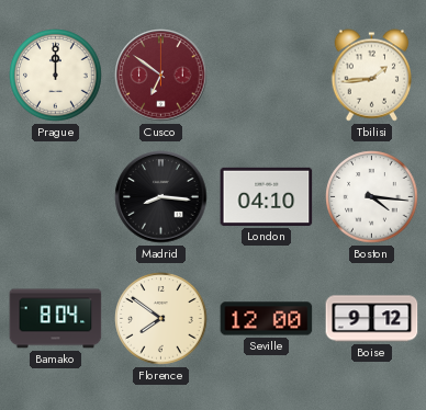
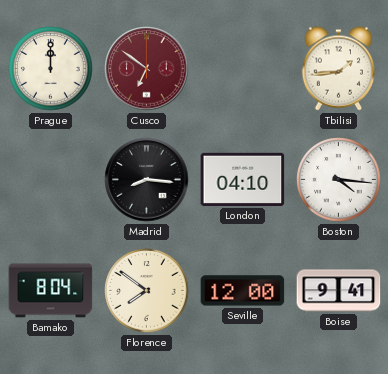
Boise: 9:12 -> 9:41
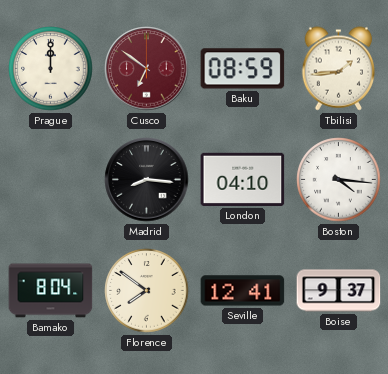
Baku: none -> 08:59
Seville: 12:00 -> 12:41
Boise: 9:41 -> 9:37
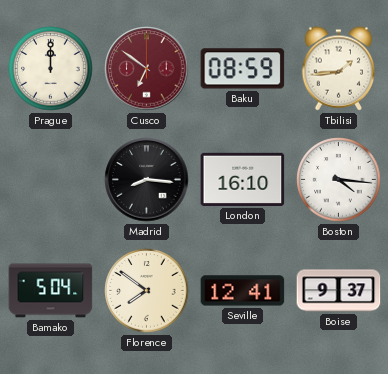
London: 04:10 -> 16:10
Bamako: 8:04 -> 5:04
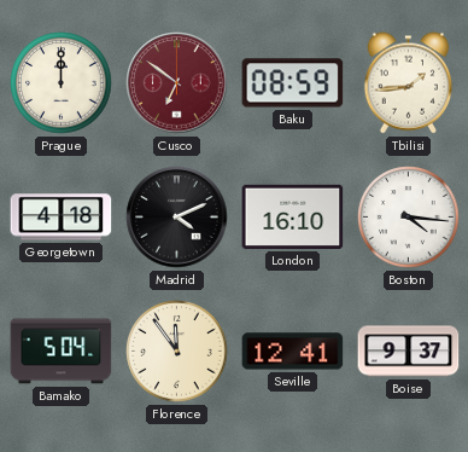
Georgetown: none -> 4:18
Madrid: 8:16 -> 4:11
Florence: 7:51 -> 11:54
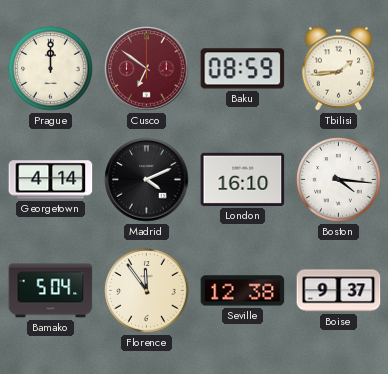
Georgetown: 4:18 -> 4:14
Seville: 12:41 -> 12:38
